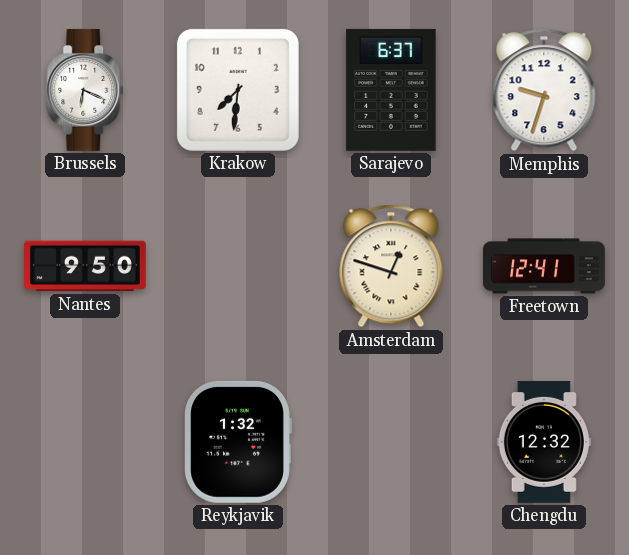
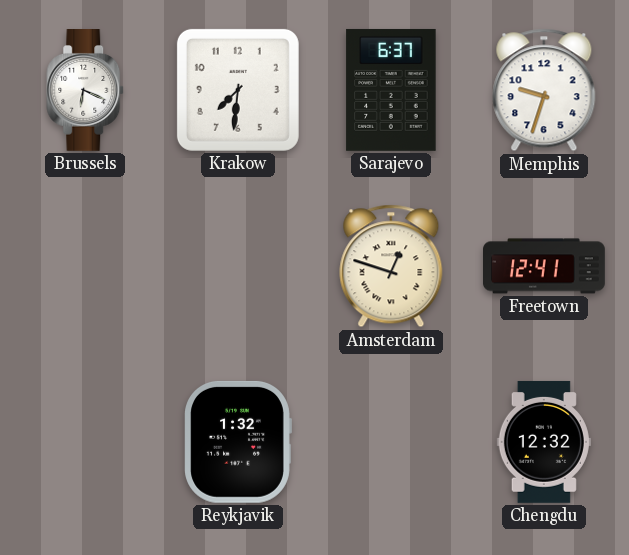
Nantes: 9:50 -> none
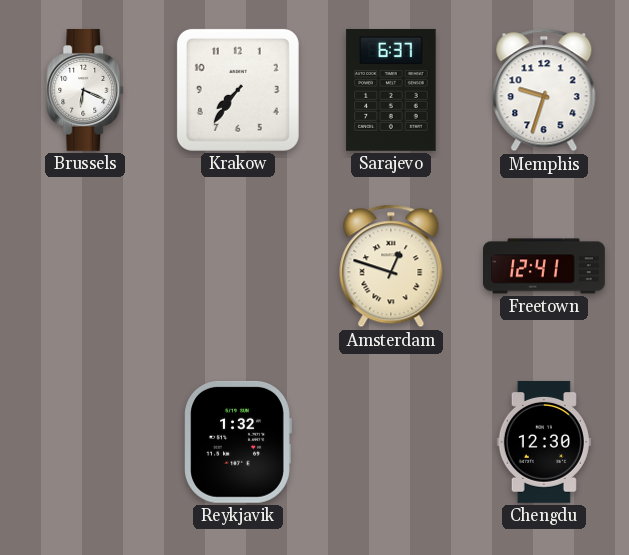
Krakow: 7:31 -> 7:36
Chengdu: 12:32 -> 12:30
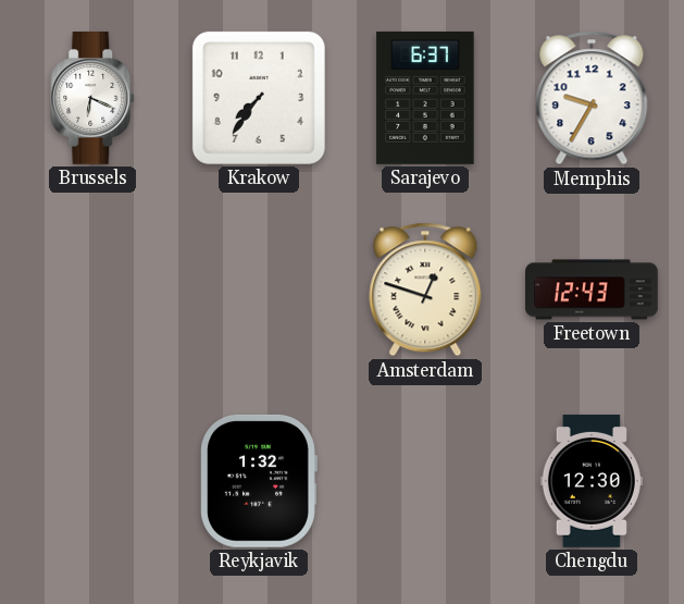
Memphis: 9:33 -> 9:35
Freetown: 12:41 -> 12:43
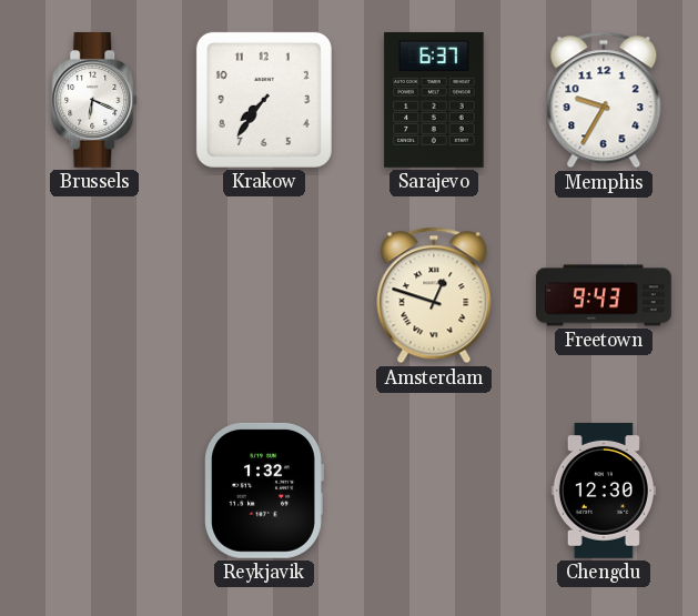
Freetown: 12:43 -> 9:43
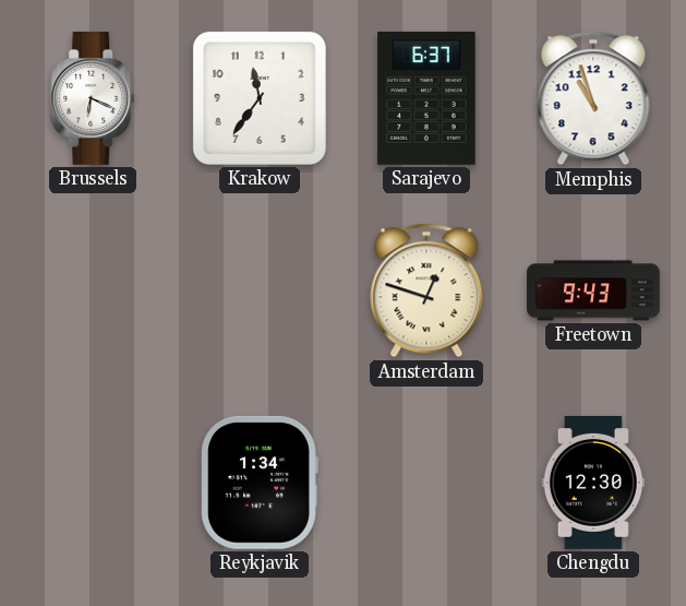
Krakow: 7:36 -> 11:36
Memphis: 9:35 -> 10:57
Reykjavik: 1:32 -> 1:34
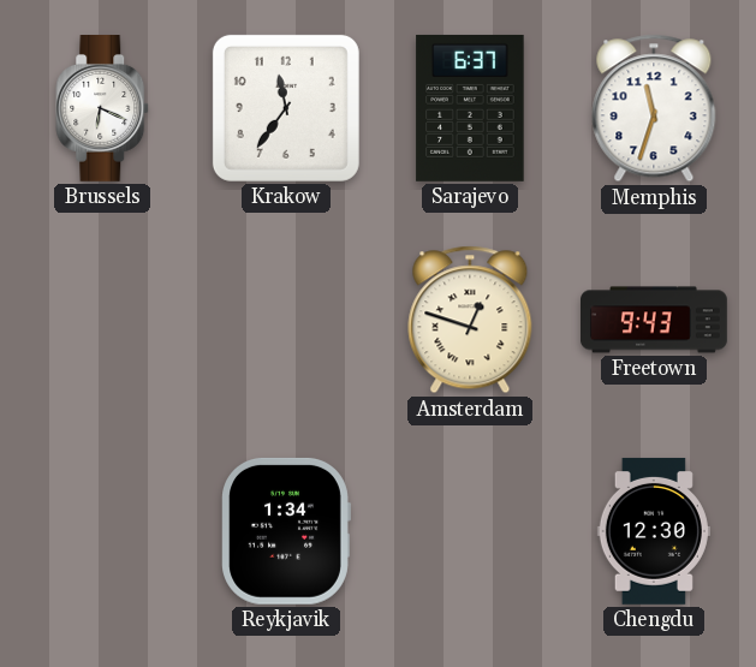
Memphis: 10:57 -> 11:33
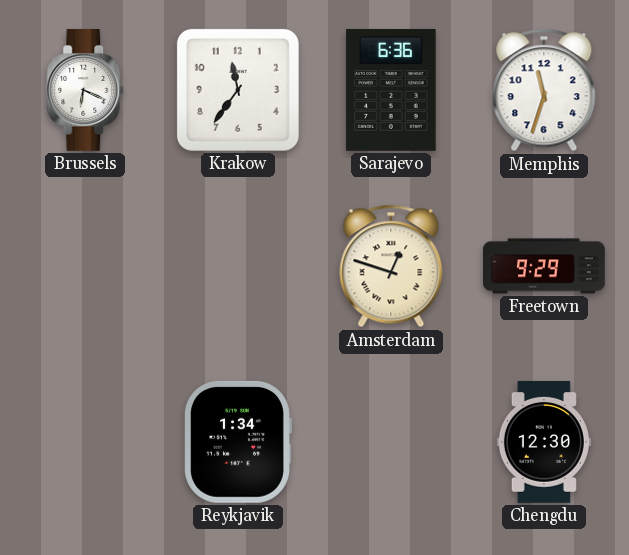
Sarajevo: 6:37 -> 6:36
Freetown: 9:43 -> 9:29
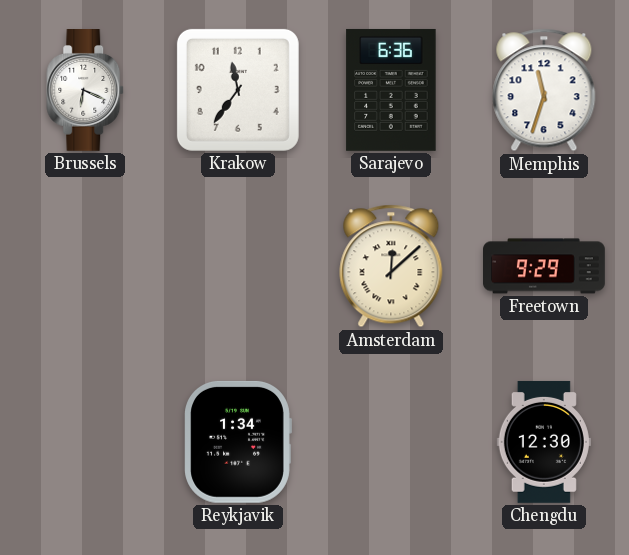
Amsterdam: 12:48 -> 12:08
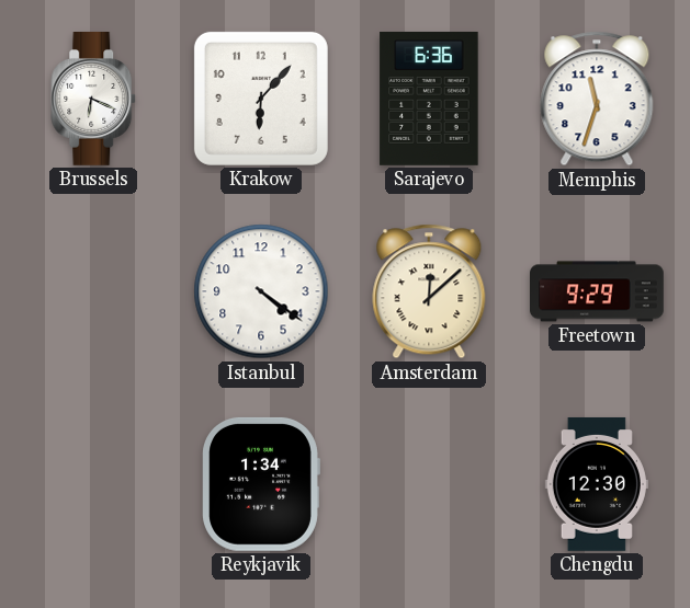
Krakow: 11:36 -> 6:07
Istanbul: none -> 4:21
